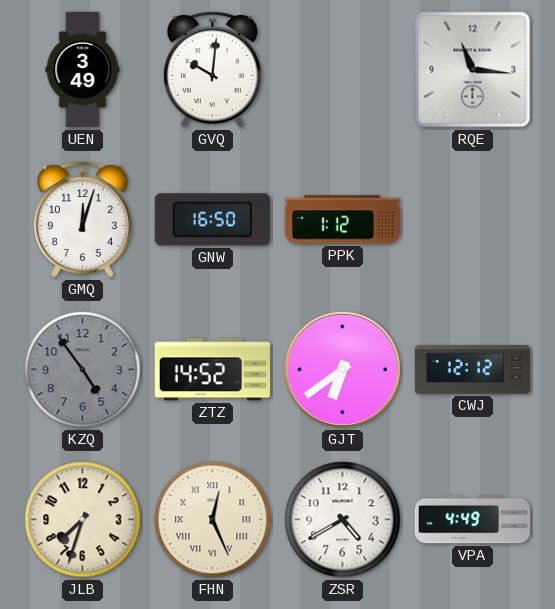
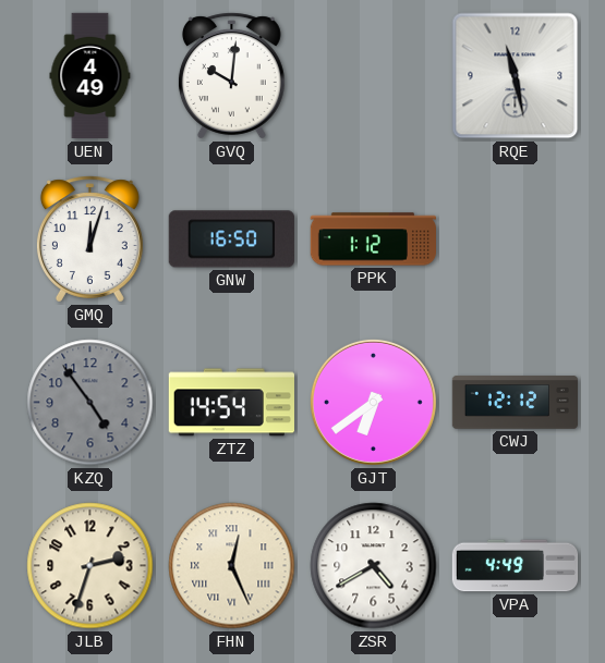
UEN: 3:49 -> 4:49
RQE: 11:16 -> 11:28
ZTZ: 14:52 -> 14:54
JLB: 7:33 -> 2:33
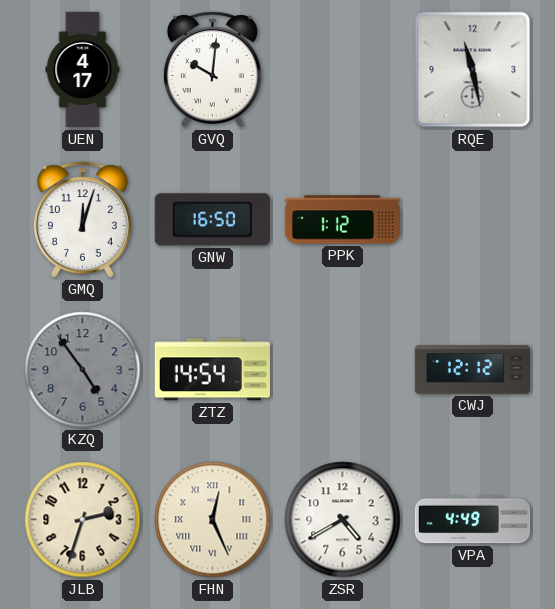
UEN: 4:49 -> 4:17
GJT: 6:39 -> none
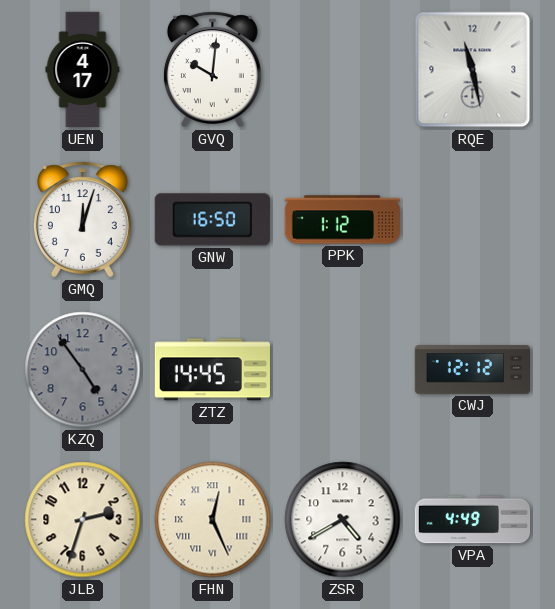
ZTZ: 14:54 -> 14:45
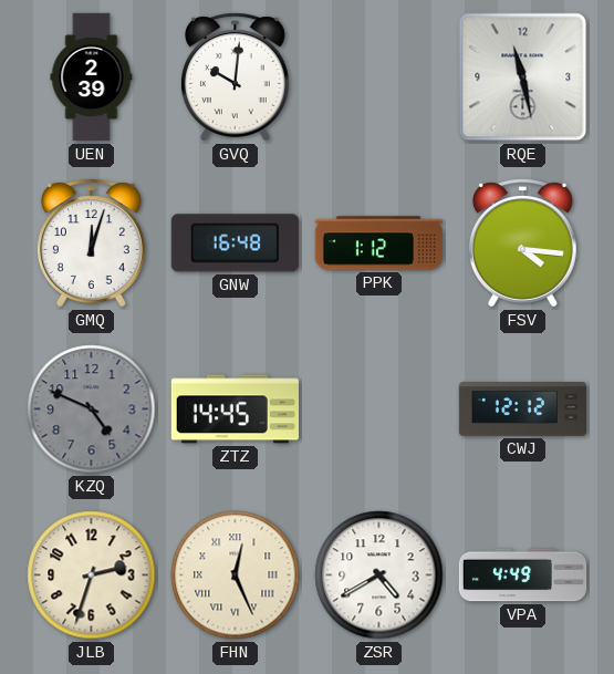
UEN: 4:17 -> 2:39
GNW: 16:50 -> 16:48
FSV: none -> 4:16
KZQ: 4:54 -> 4:49
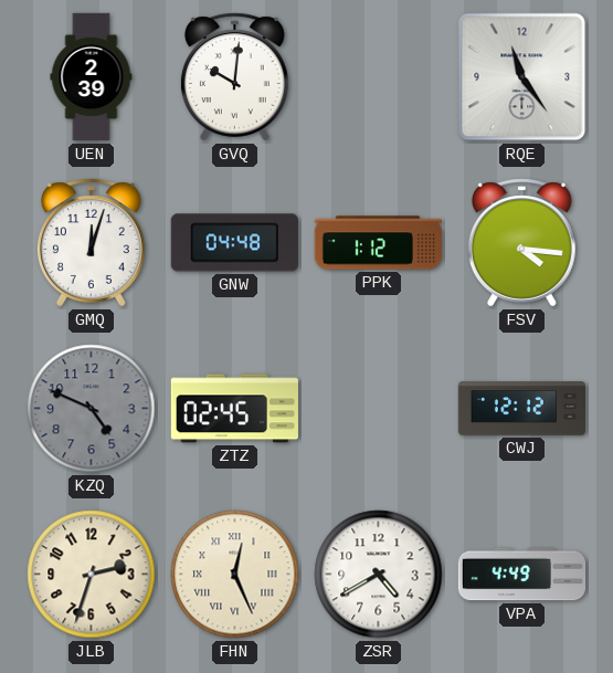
RQE: 11:28 -> 11:24
GNW: 16:48 -> 04:48
ZTZ: 14:45 -> 02:45
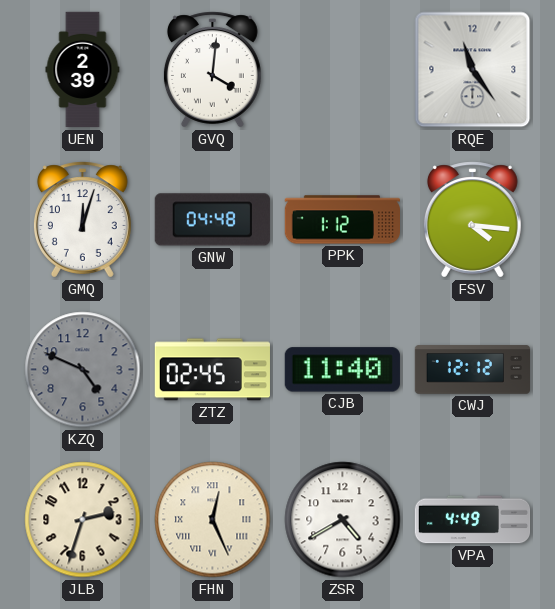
GVQ: 10:01 -> 4:01
CJB: none -> 11:40
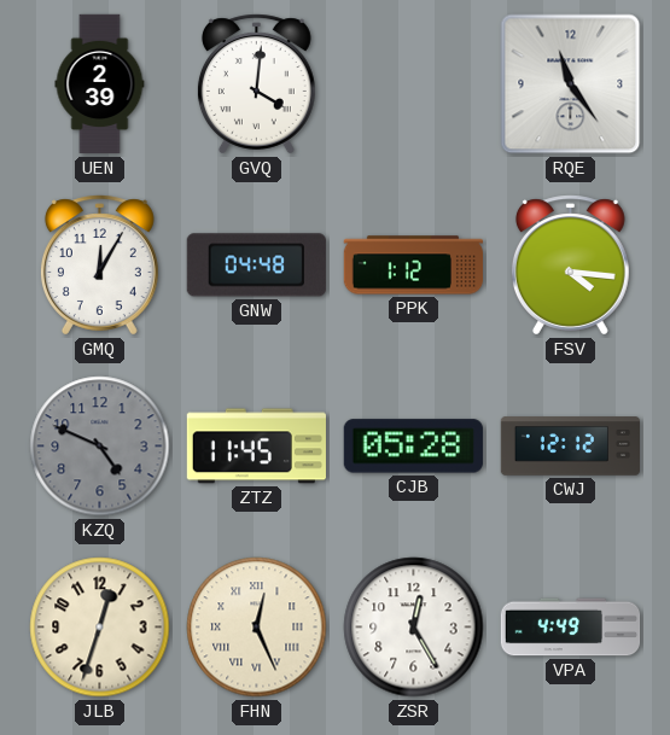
GMQ: 12:03 -> 12:05
ZTZ: 02:45 -> 11:45
CJB: 11:40 -> 05:28
JLB: 2:33 -> 12:33
ZSR: 4:40 -> 12:25
